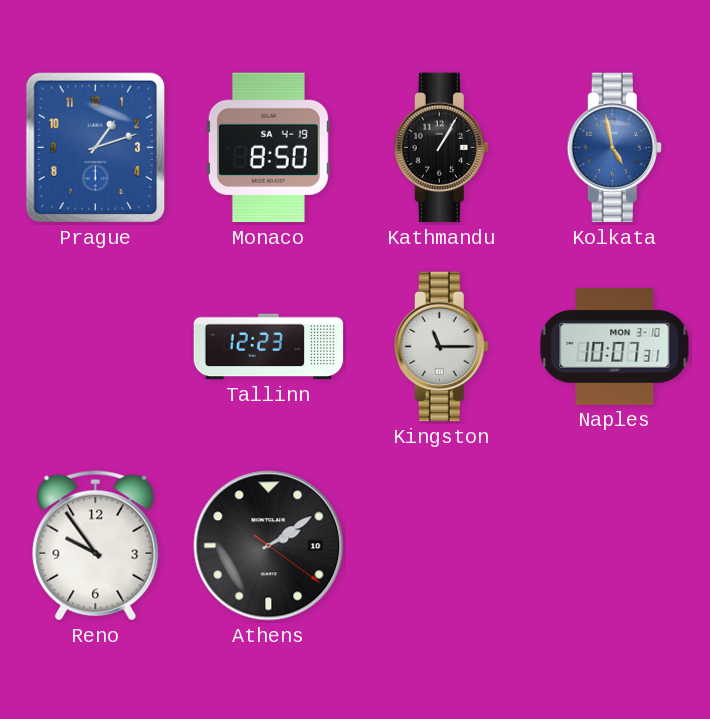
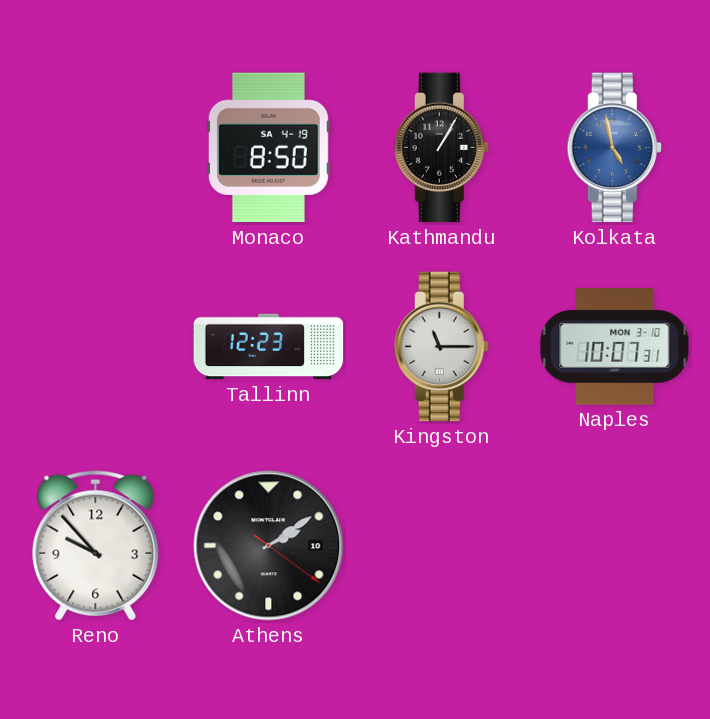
Prague: 1:12 -> none
Reno: 9:54 -> 9:53
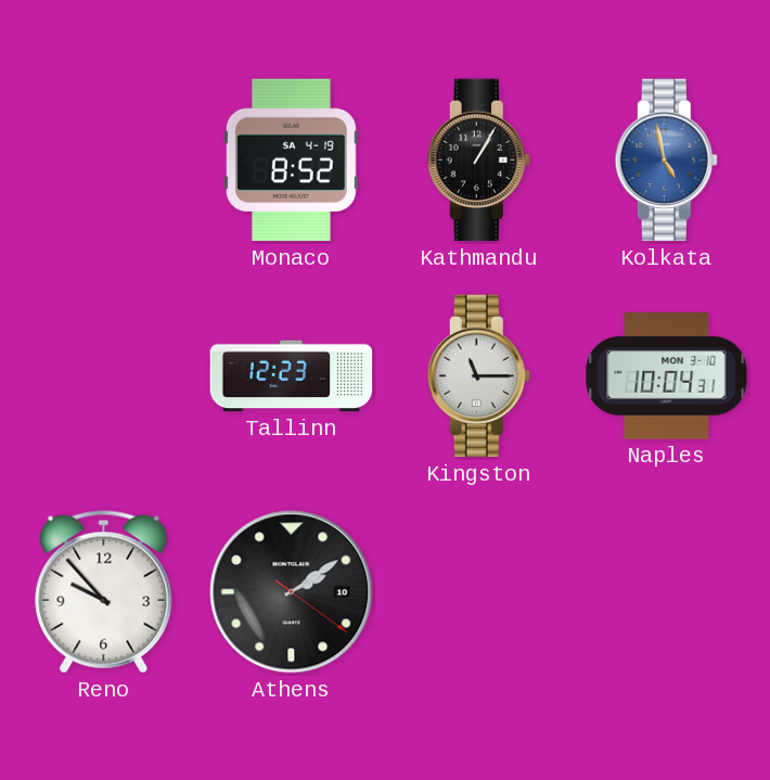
Monaco: 8:50 -> 8:52
Naples: 10:07 -> 10:04
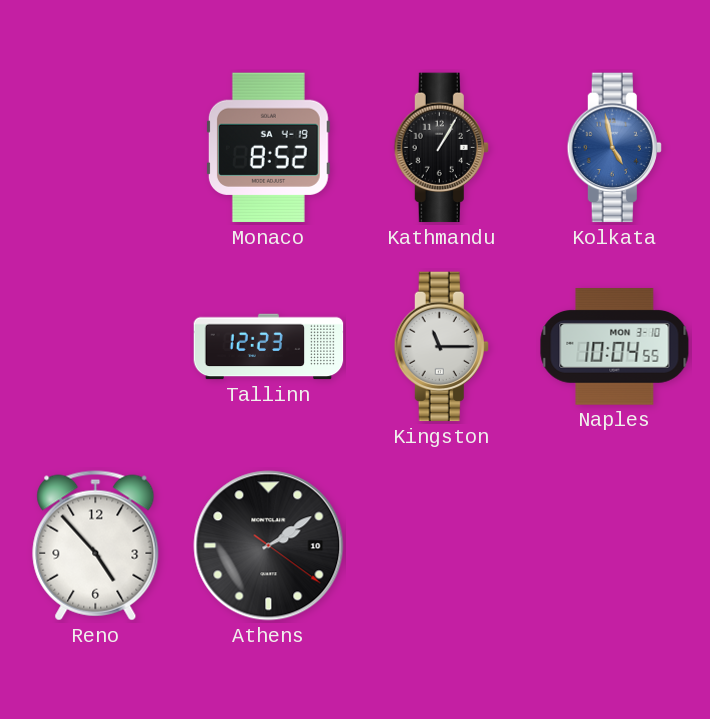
Naples: 10:04:31 -> 10:04:55
Reno: 9:53 -> 4:53
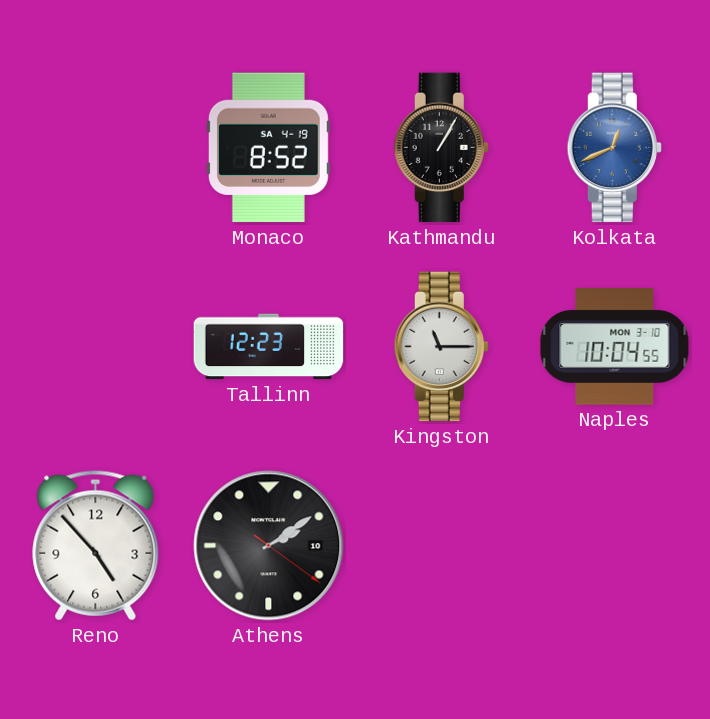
Kolkata: 4:58 -> 12:41
